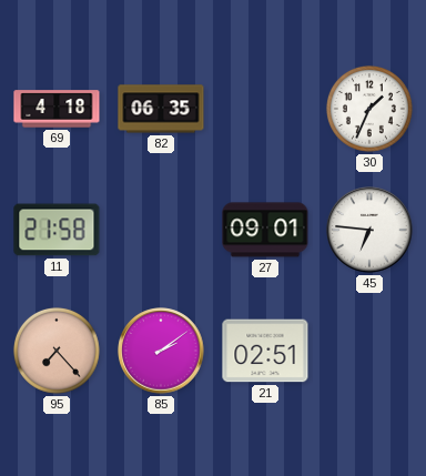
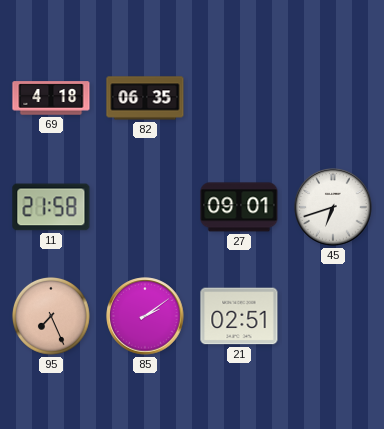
30: 1:34 -> none
45: 6:46 -> 6:42
95: 7:23 -> 7:26
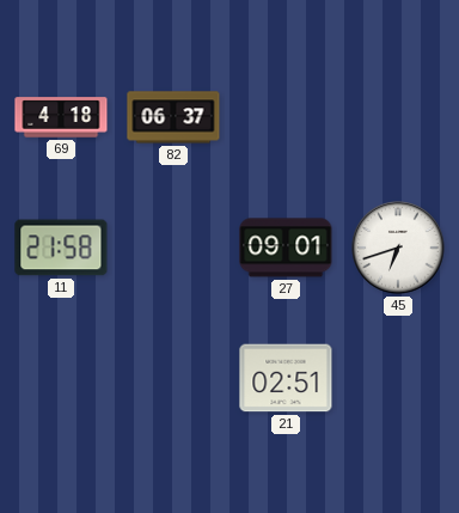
82: 06:35 -> 06:37
95: 7:26 -> none
85: 2:09 -> none
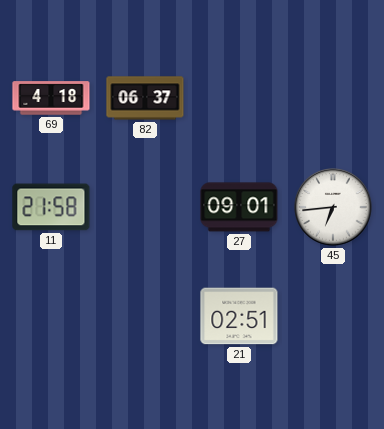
45: 6:42 -> 6:44
